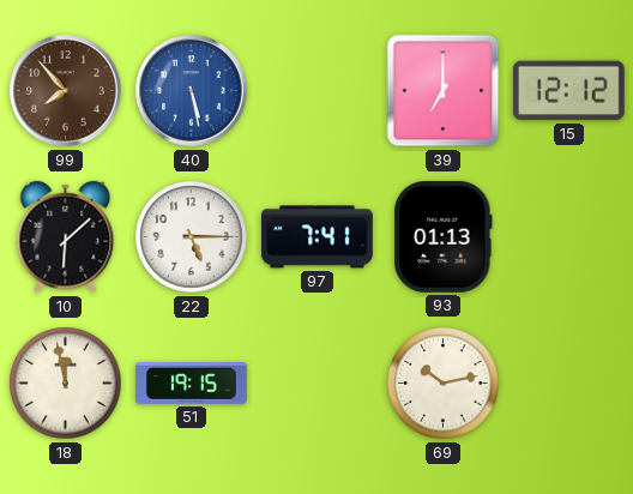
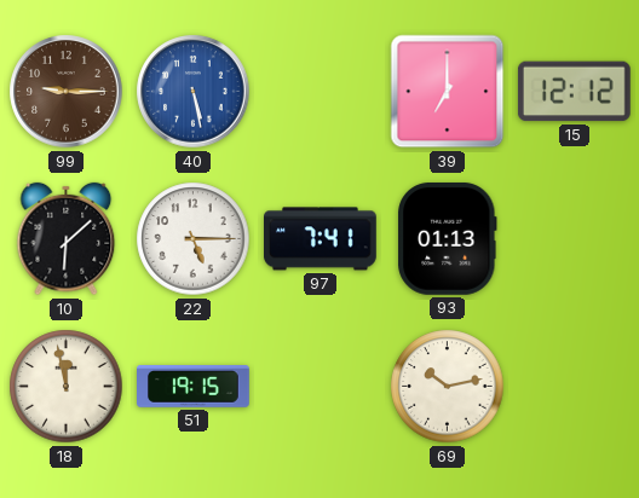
99: 7:53 -> 9:15
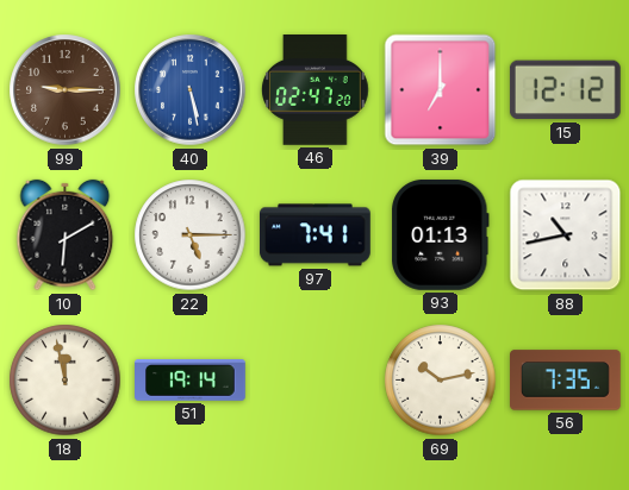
46: none -> 02:47
10: 6:08 -> 6:10
88: none -> 10:43
51: 19:15 -> 19:14
56: none -> 7:35
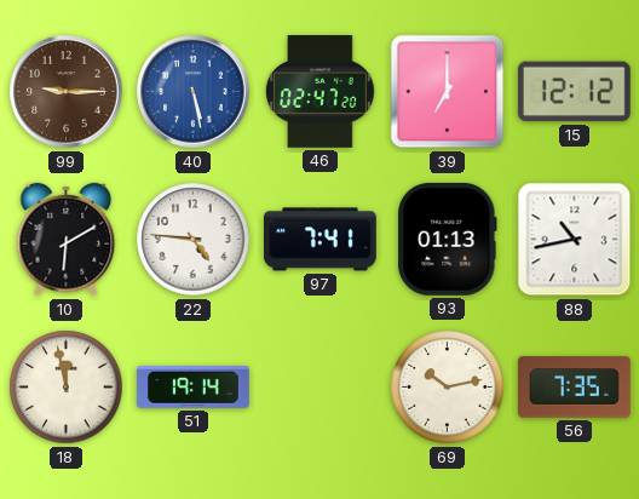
22: 5:15 -> 4:46
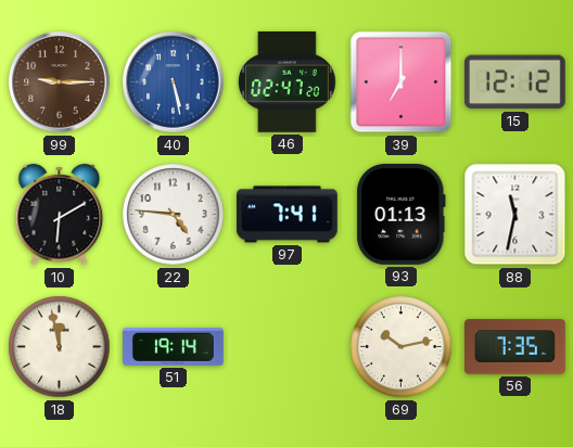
88: 10:43 -> 11:32
